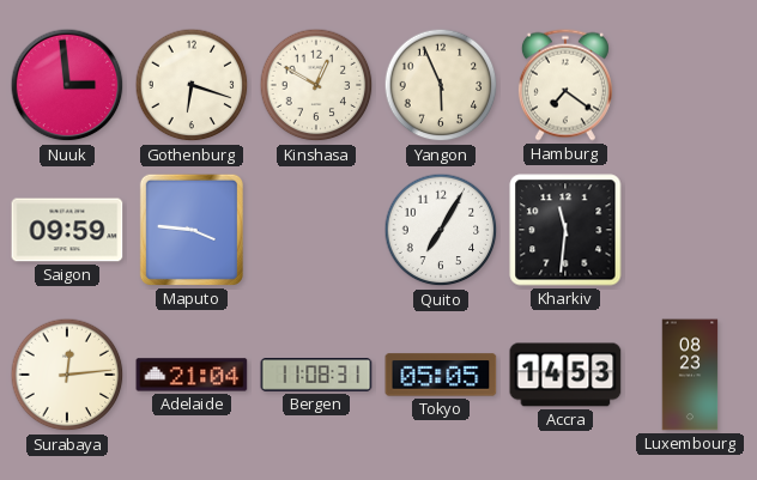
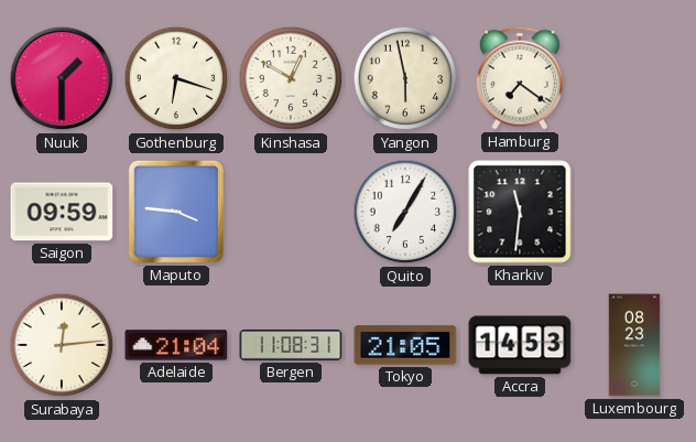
Nuuk: 2:59 -> 1:30
Yangon: 5:56 -> 5:58
Tokyo: 05:05 -> 21:05
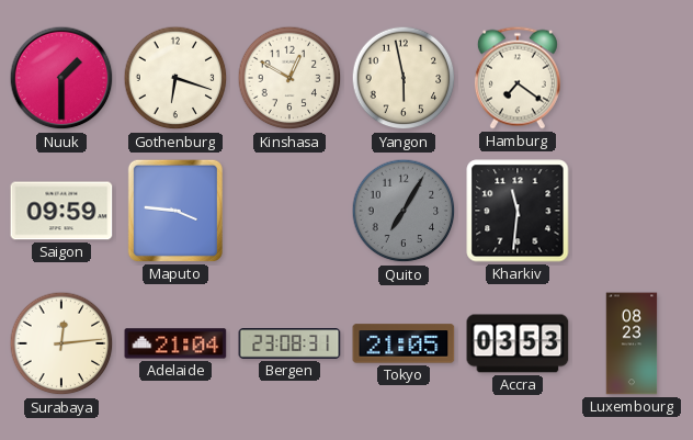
Quito dial: white -> grey
Bergen: 11:08 -> 23:08
Accra: 14:53 -> 03:53
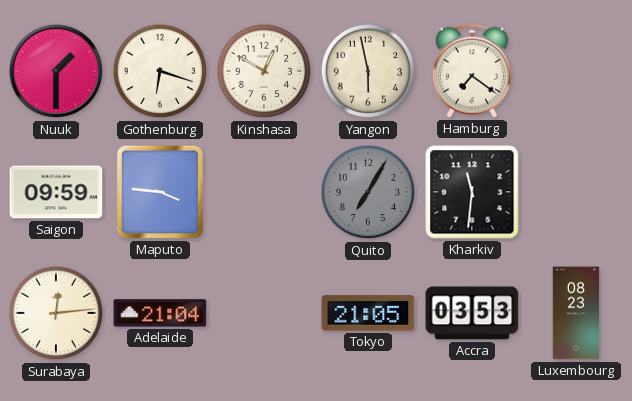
Bergen: 23:08 -> none
